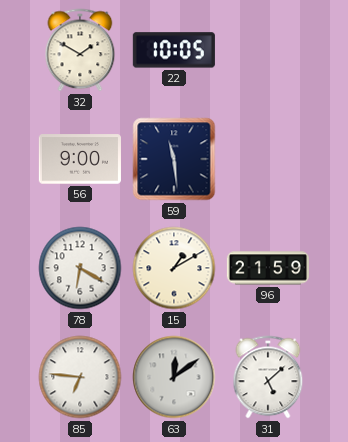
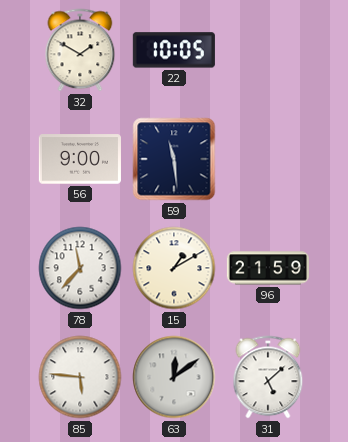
78: 6:20 -> 11:37
85: 6:46 -> 5:46
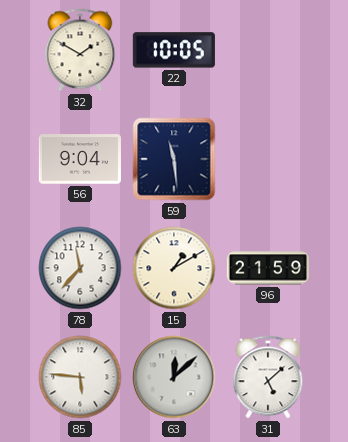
56: 9:00 -> 9:04
63: 12:09 -> 12:08
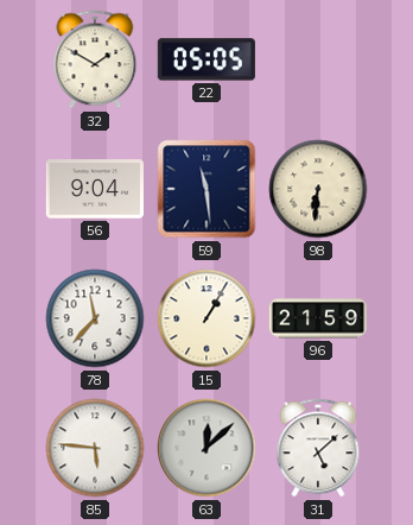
22: 10:05 -> 05:05
98: none -> 6:31
15: 1:10 -> 1:05
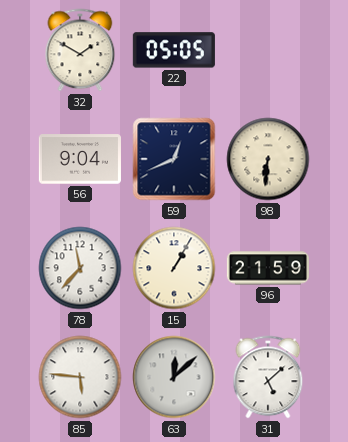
59: 11:29 -> 12:41
